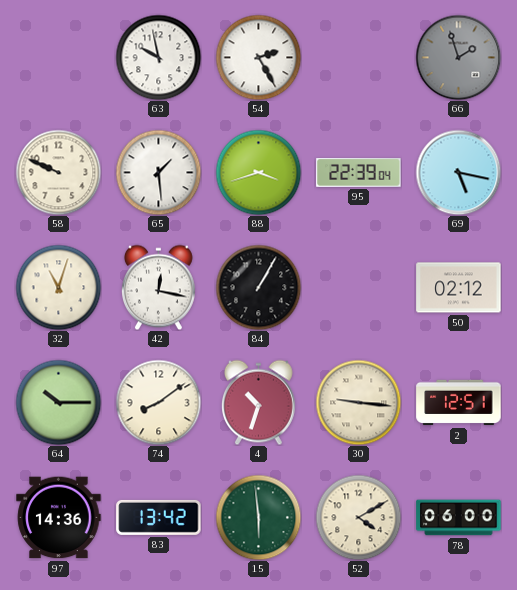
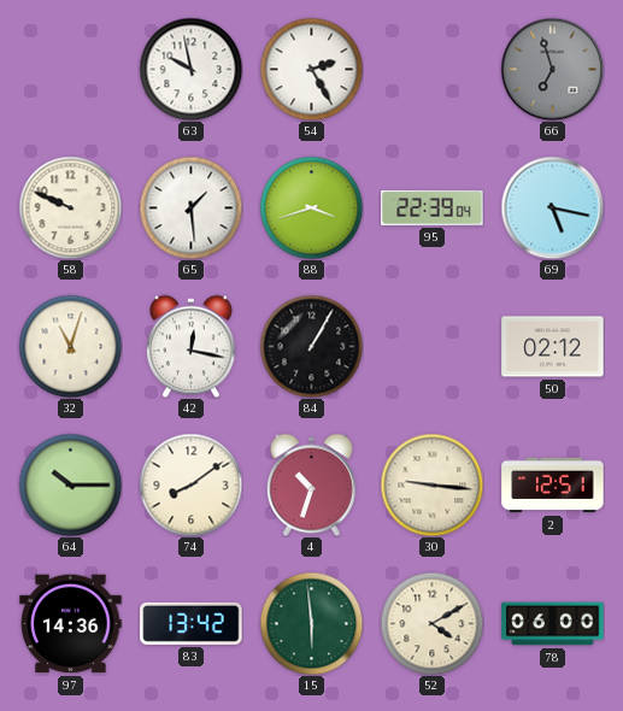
66: 1:57 -> 6:57
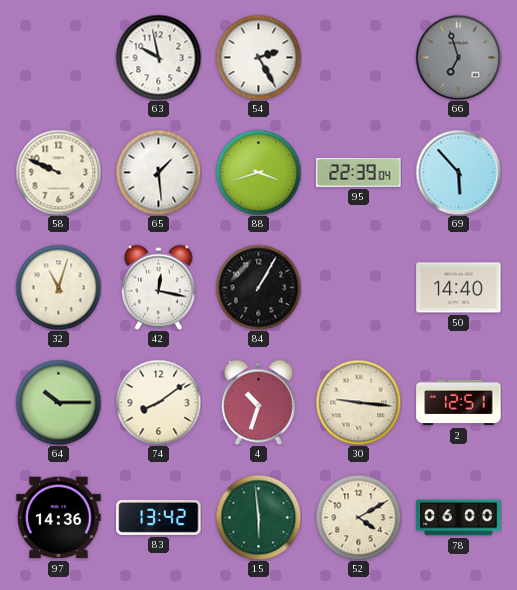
69: 5:17 -> 5:53
50: 02:12 -> 14:40
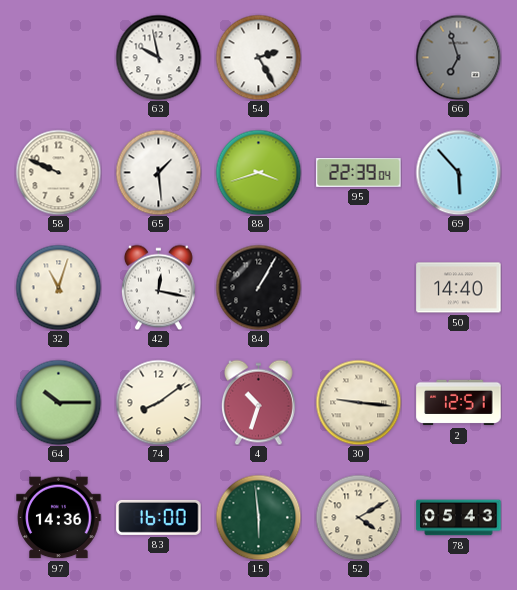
83: 13:42 -> 16:00
78: 06:00 -> 05:43
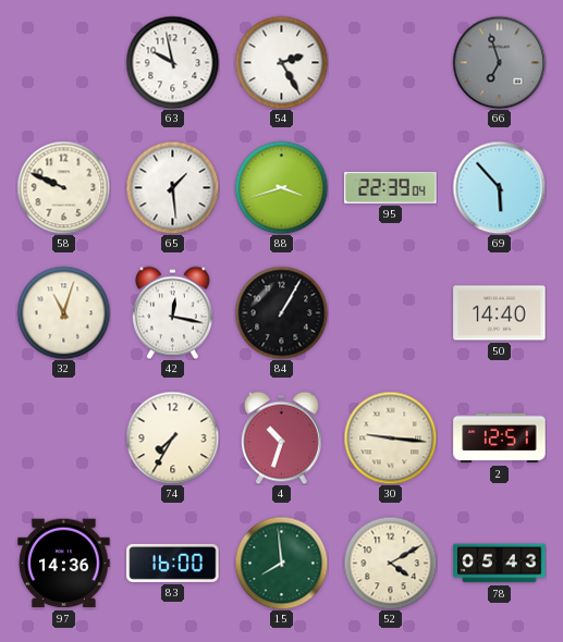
64: 10:15 -> none
74: 8:09 -> 7:35
15: 5:59 -> 7:59
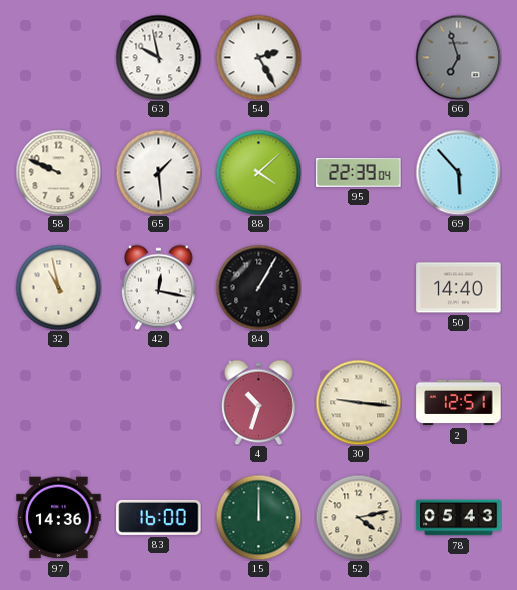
88: 3:42 -> 4:08
32: 11:03 -> 10:58
74: 7:35 -> none
15: 7:59 -> 12:00
52: 4:10 -> 4:13
